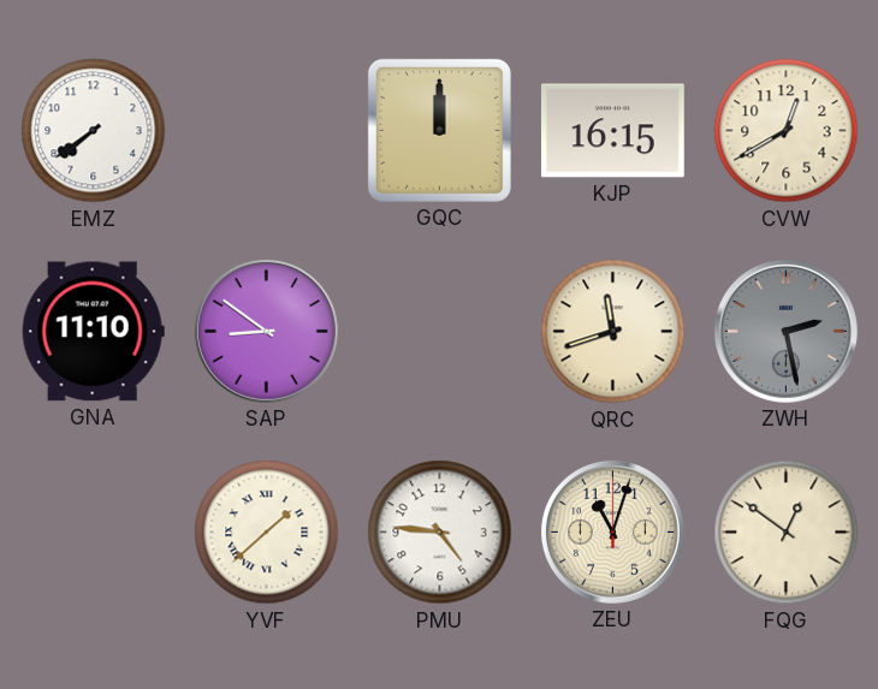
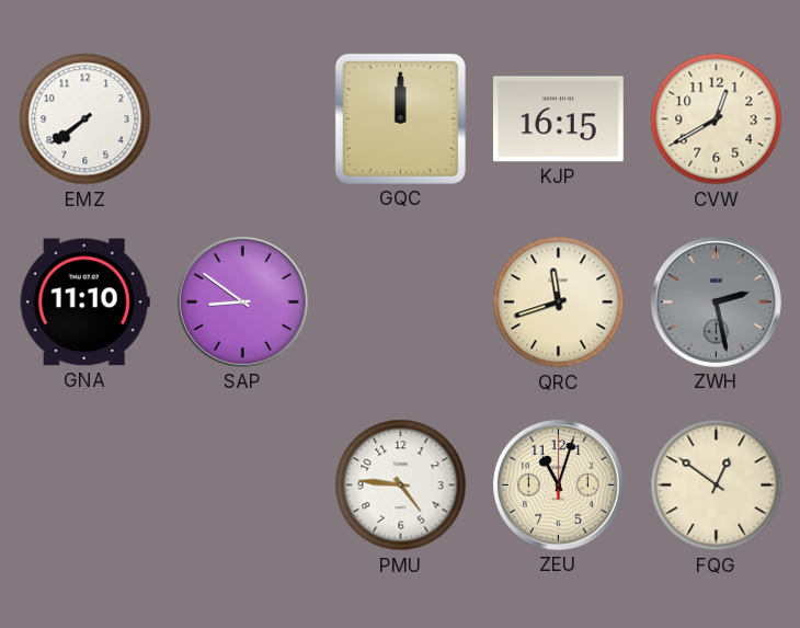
YVF: 1:38 -> none
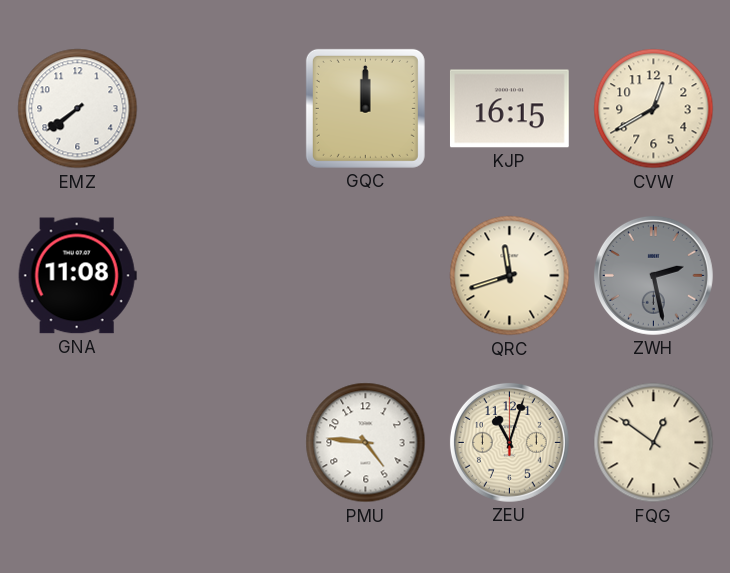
GNA: 11:10 -> 11:08
SAP: 8:51 -> none
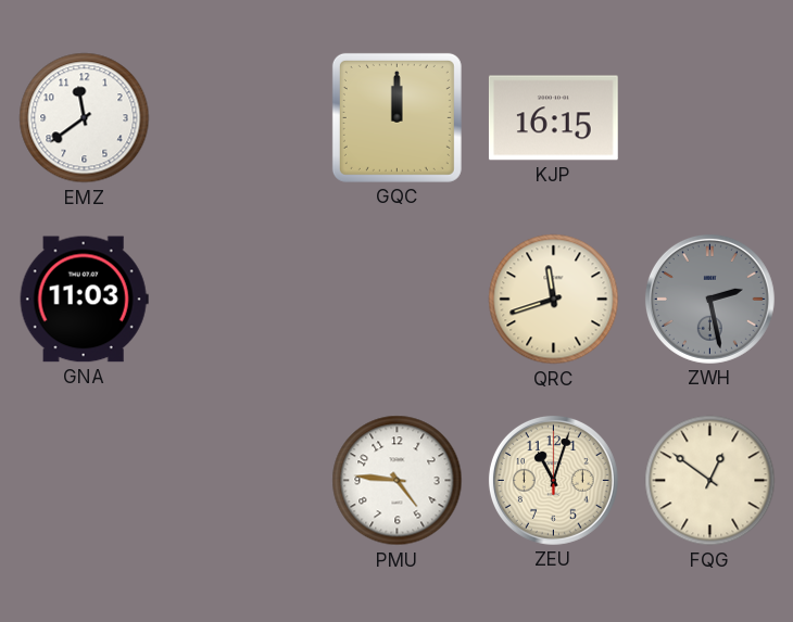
EMZ: 7:39 -> 11:39
CVW: 12:40 -> none
GNA: 11:08 -> 11:03
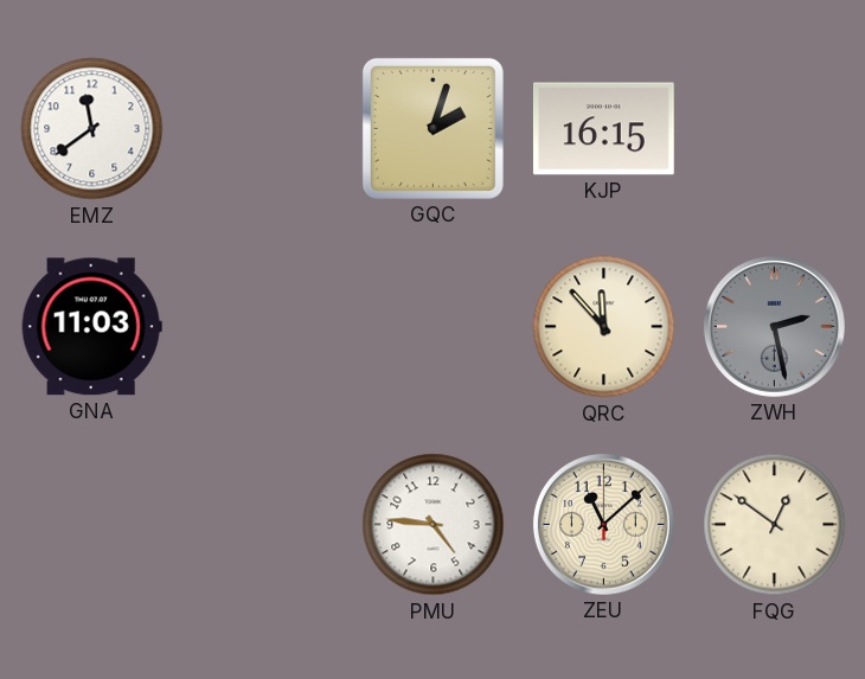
GQC: 12:00 -> 2:03
QRC: 11:42 -> 11:53
ZEU: 11:03 -> 11:08
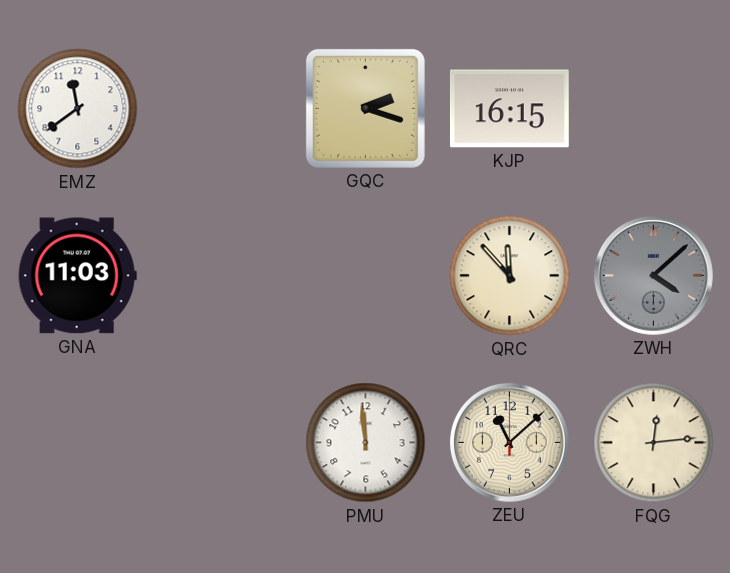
GQC: 2:03 -> 2:18
ZWH: 2:28 -> 4:08
PMU: 4:46 -> 11:59
FQG: 12:51 -> 12:14
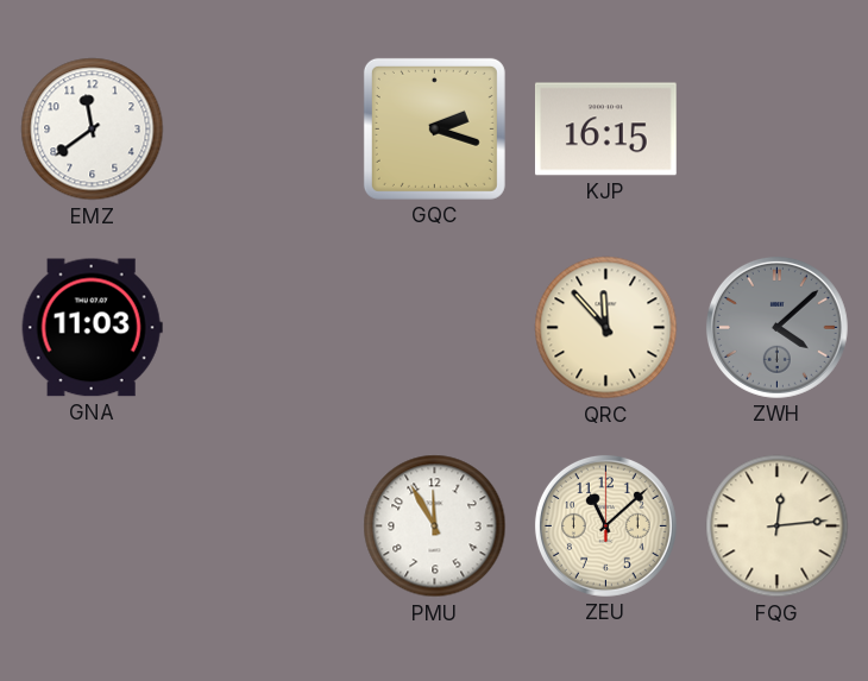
PMU: 11:59 -> 11:55
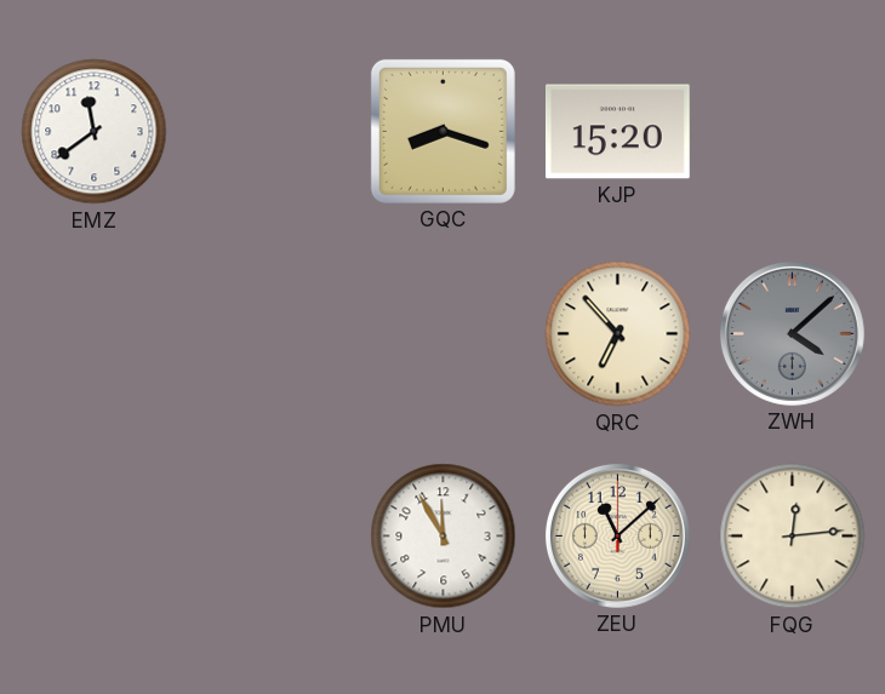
GQC: 2:18 -> 8:18
KJP: 16:15 -> 15:20
GNA: 11:03 -> none
QRC: 11:53 -> 6:53
